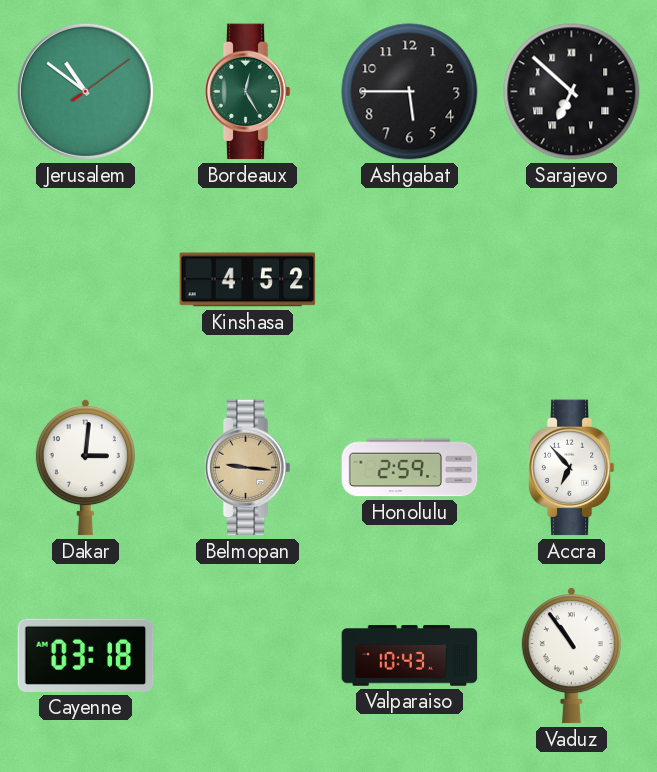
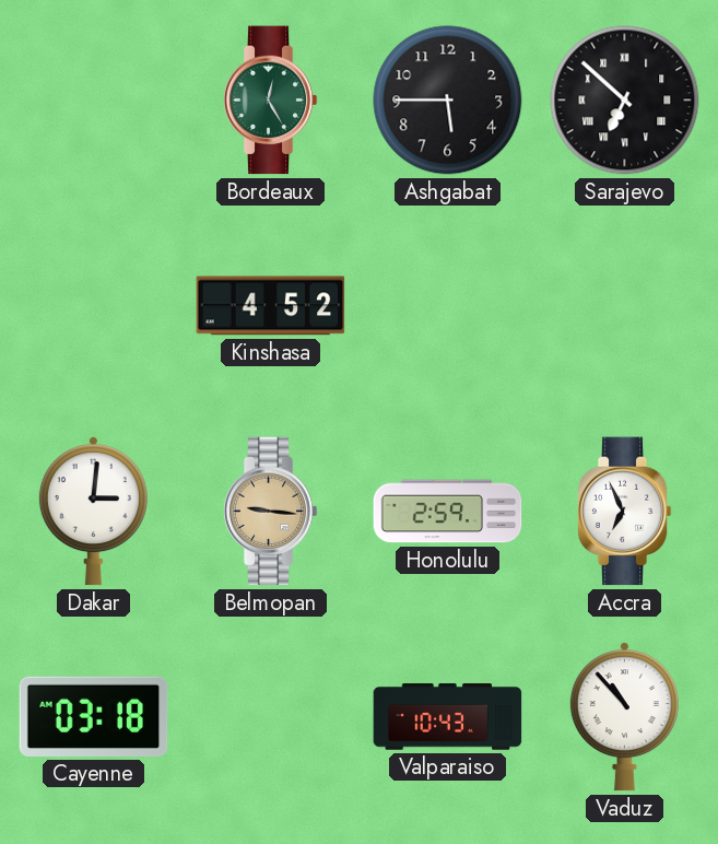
Jerusalem: 10:51 -> none
Accra: 6:53 -> 6:56
Vaduz: 10:54 -> 10:53
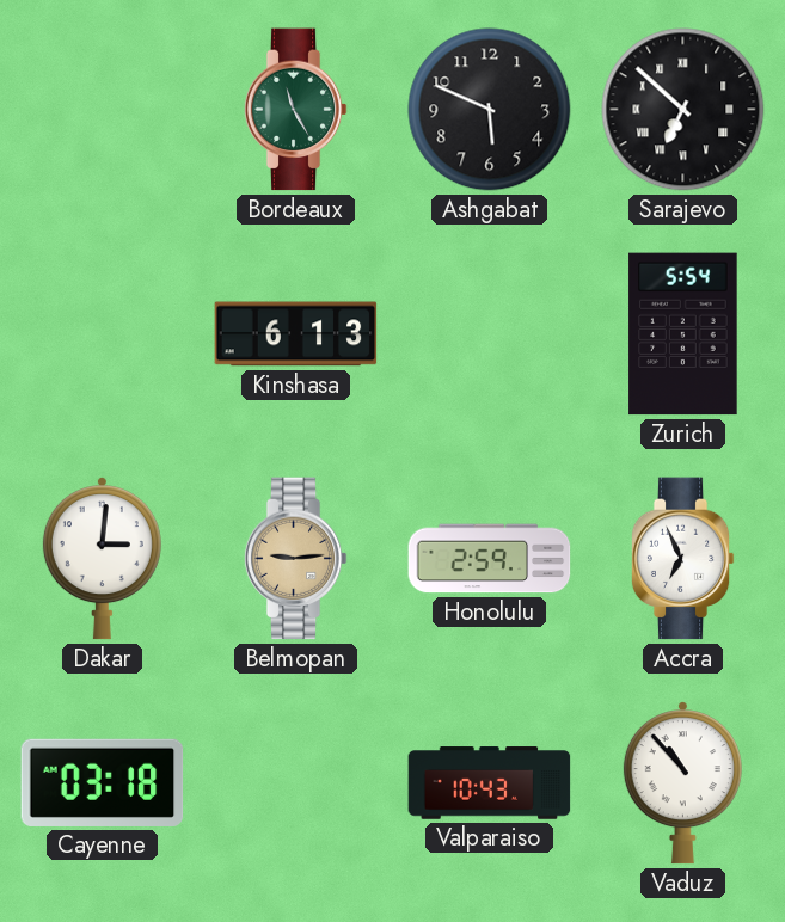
Bordeaux: 12:25 -> 11:25
Ashgabat: 5:45 -> 5:49
Kinshasa: 4:52 -> 6:13
Zurich: none -> 5:54
Belmopan: 9:16 -> 9:14
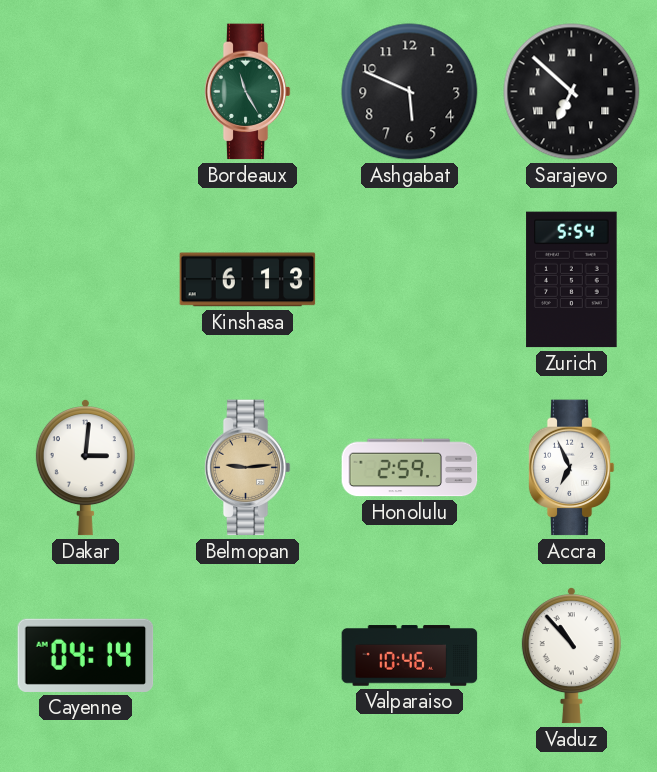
Cayenne: 03:18 -> 04:14
Valparaiso: 10:43 -> 10:46
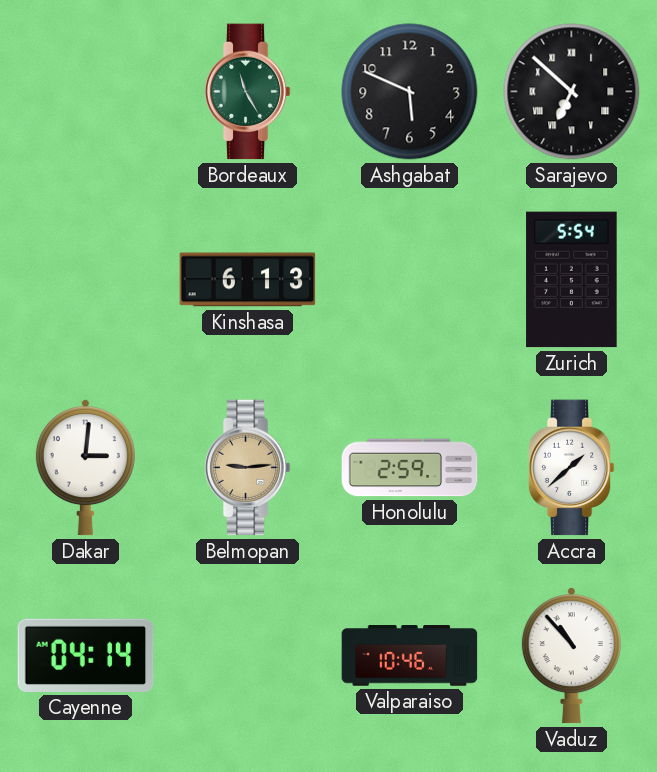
Accra: 6:56 -> 1:38
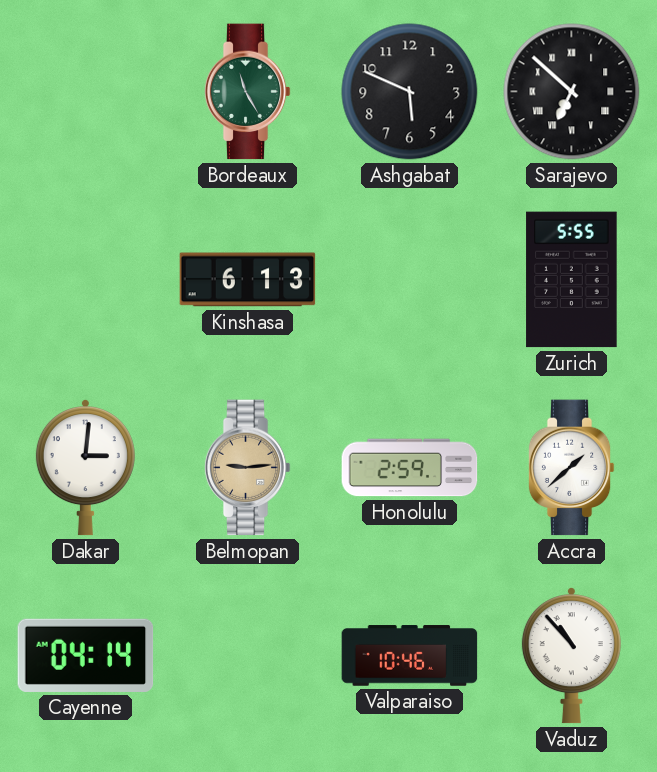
Zurich: 5:54 -> 5:55
